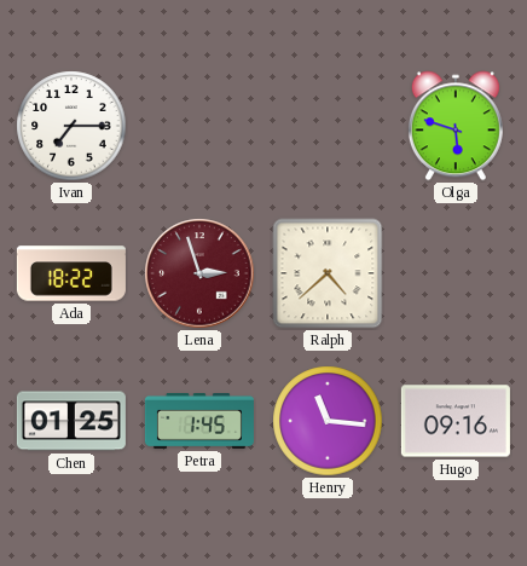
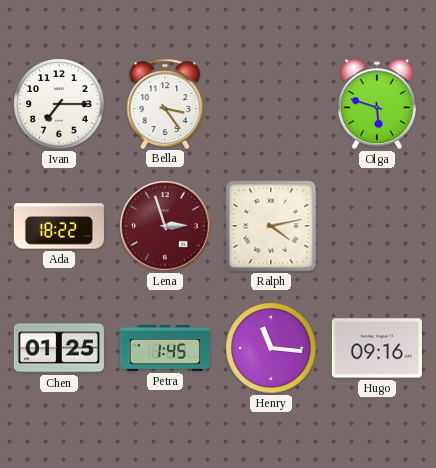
Bella: none -> 3:24
Ralph: 4:38 -> 4:13
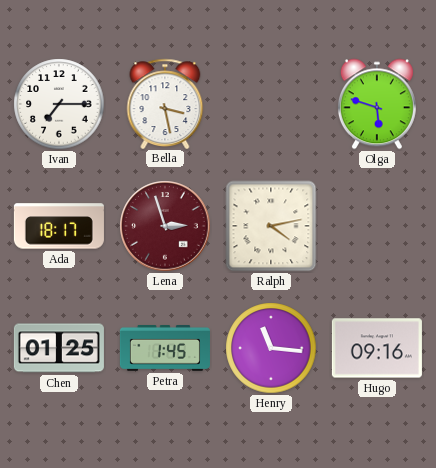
Bella: 3:24 -> 3:28
Ada: 18:22 -> 18:17
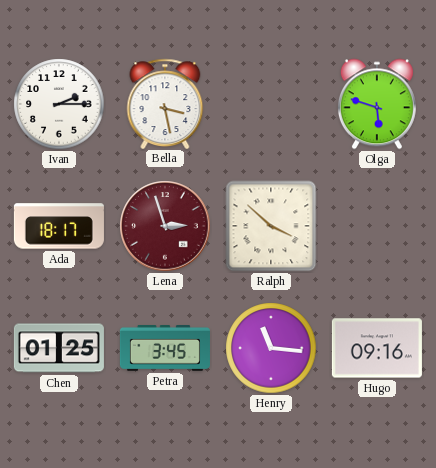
Ivan: 7:15 -> 2:15
Ralph: 4:13 -> 3:52
Petra: 1:45 -> 3:45
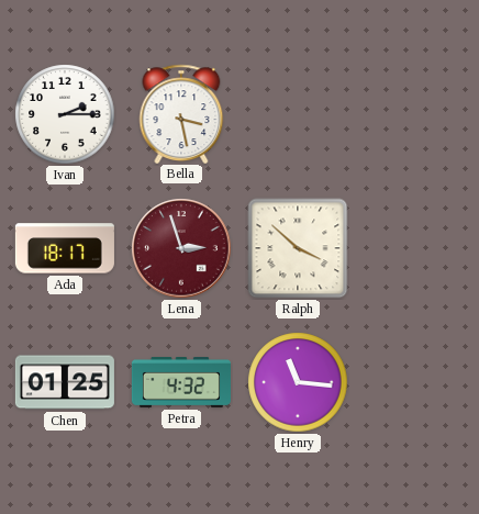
Olga: 5:48 -> none
Petra: 3:45 -> 4:32
Hugo: 09:16 -> none
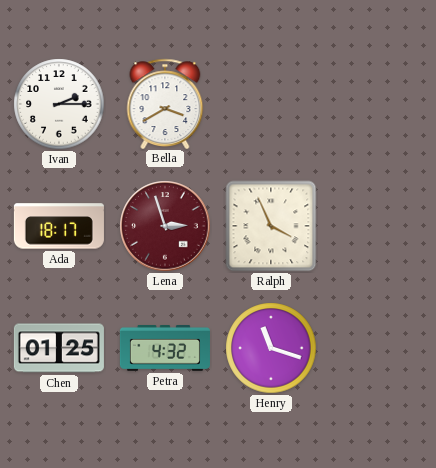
Bella: 3:28 -> 3:40
Ralph: 3:52 -> 3:56
Henry: 11:16 -> 11:18
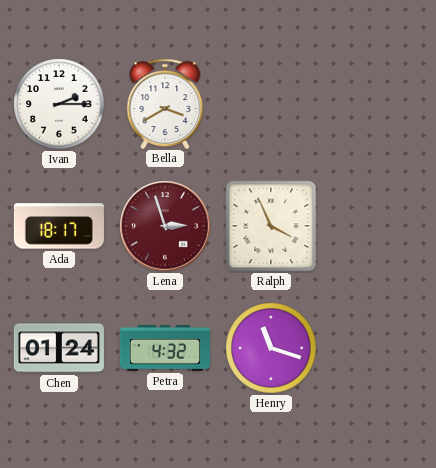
Chen: 01:25 -> 01:24
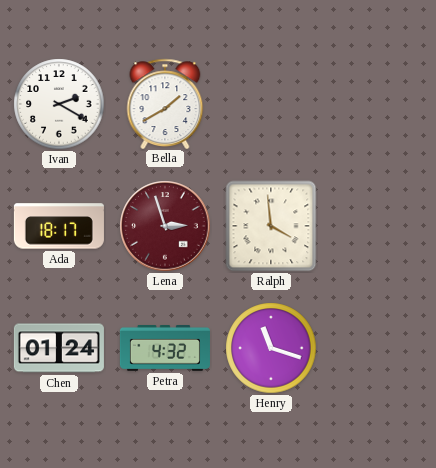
Ivan: 2:15 -> 2:20
Bella: 3:40 -> 1:40
Ralph: 3:56 -> 3:59
